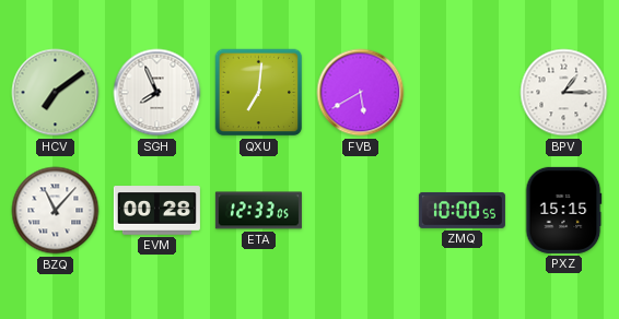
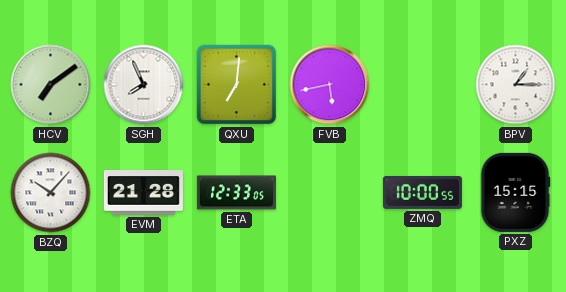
FVB: 5:40 -> 5:43
BZQ: 11:07 -> 10:07
EVM: 00:28 -> 21:28
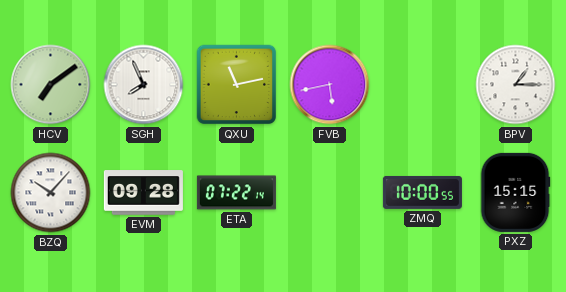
QXU: 7:01 -> 11:13
EVM: 21:28 -> 09:28
ETA: 12:33 -> 07:22
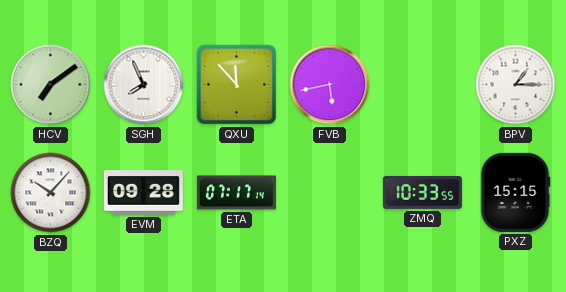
QXU: 11:13 -> 11:53
ETA: 07:22 -> 07:17
ZMQ: 10:00 -> 10:33
